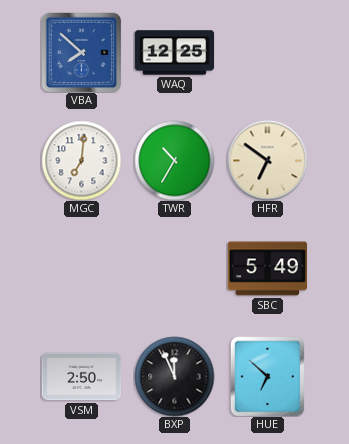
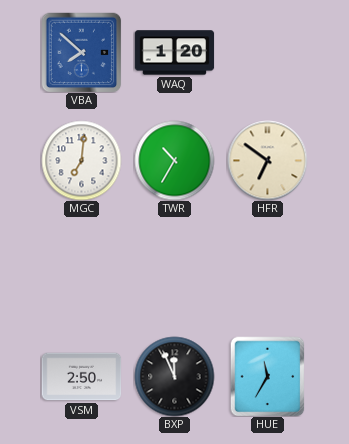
WAQ: 12:25 -> 1:20
SBC: 5:49 -> none
HUE: 6:52 -> 11:35
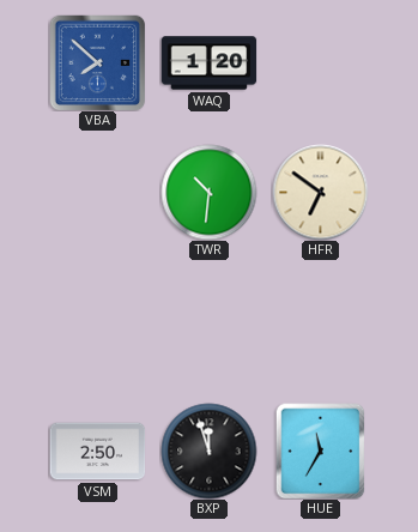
MGC: 7:01 -> none
TWR: 10:35 -> 10:31
BXP: 11:56 -> 11:57
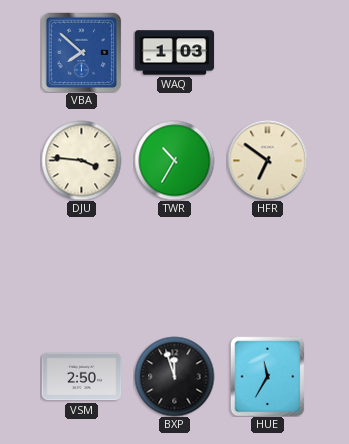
WAQ: 1:20 -> 1:03
DJU: none -> 3:46
TWR: 10:31 -> 10:35
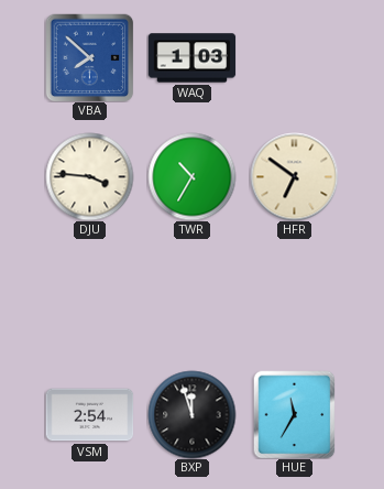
VSM: 2:50 -> 2:54
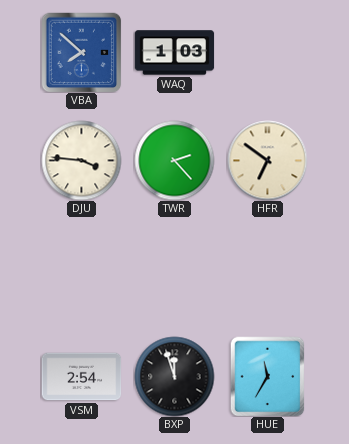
TWR: 10:35 -> 2:23
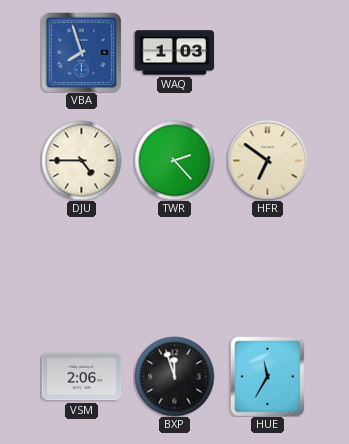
VBA: 7:52 -> 7:57
DJU: 3:46 -> 4:45
VSM: 2:54 -> 2:06
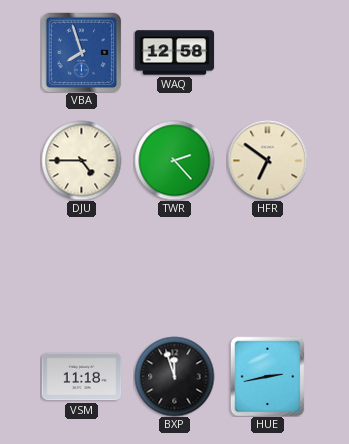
WAQ: 1:03 -> 12:58
VSM: 2:06 -> 11:18
HUE: 11:35 -> 2:43
